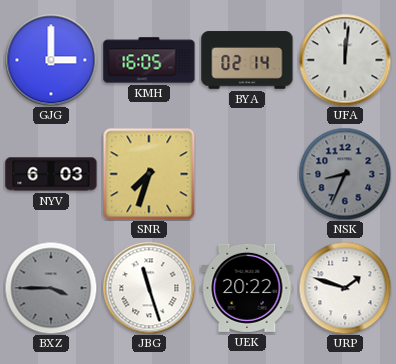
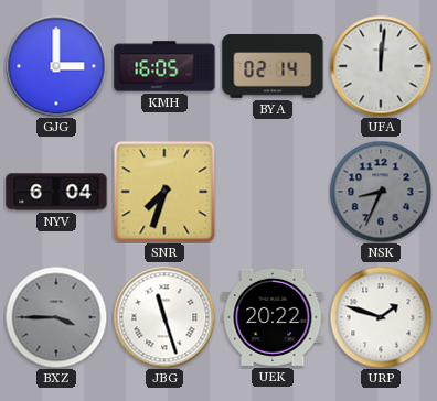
NYV: 6:03 -> 6:04
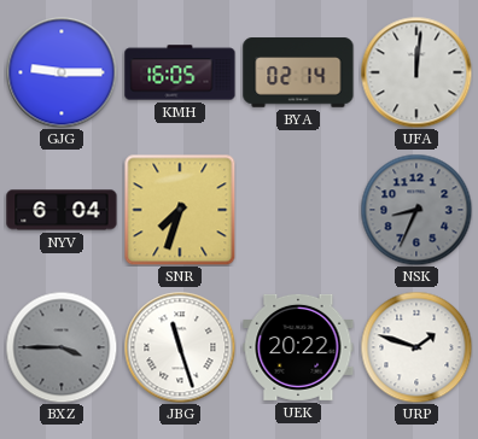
GJG: 3:00 -> 9:15
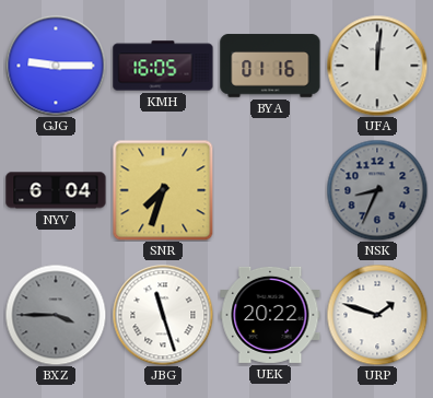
BYA: 02:14 -> 01:16
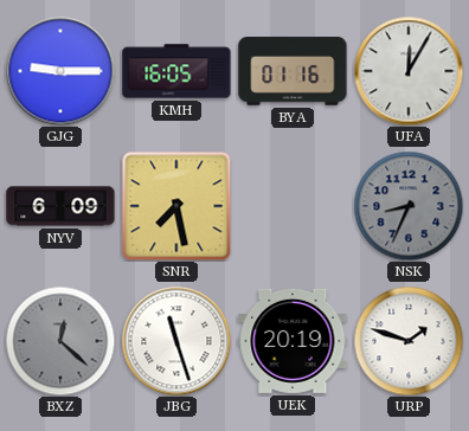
UFA: 12:01 -> 12:05
NYV: 6:04 -> 6:09
SNR: 7:33 -> 7:28
BXZ: 3:45 -> 12:22
UEK: 20:22 -> 20:19
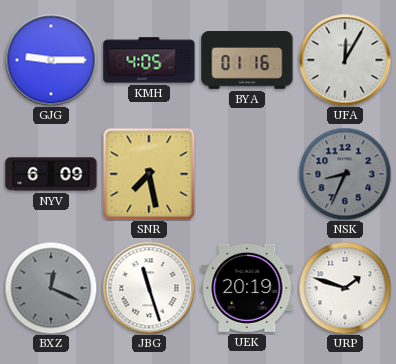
KMH: 16:05 -> 4:05
BXZ: 12:22 -> 12:19
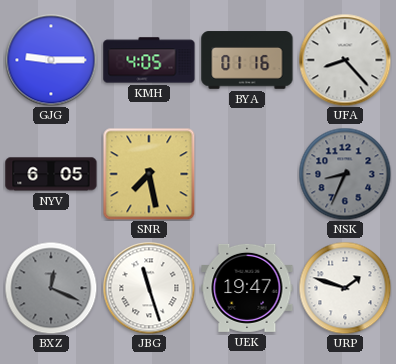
UFA: 12:05 -> 8:23
NYV: 6:09 -> 6:05
UEK: 20:19 -> 19:47
